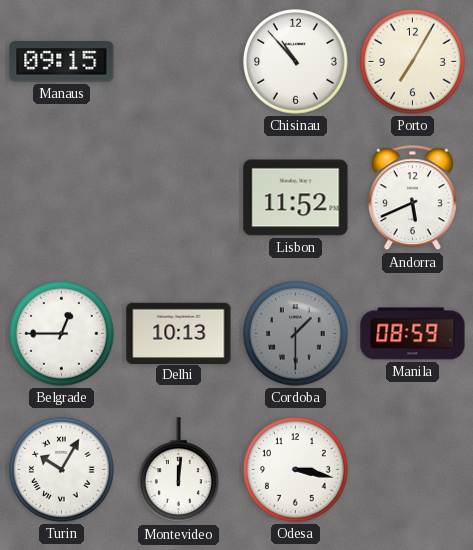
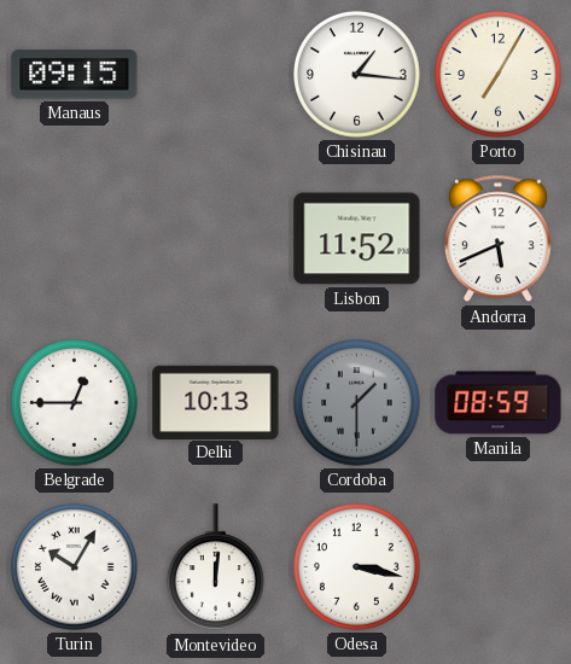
Chisinau: 10:53 -> 1:16
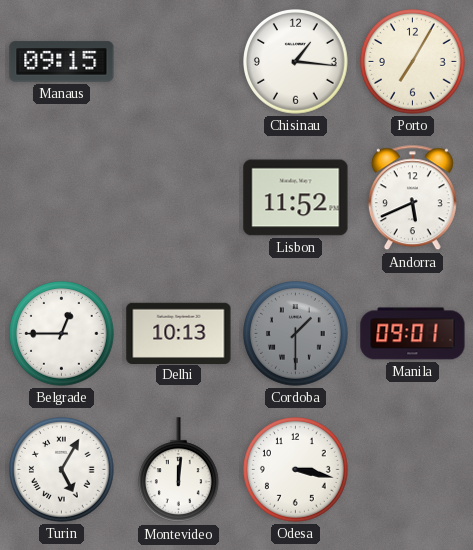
Manila: 08:59 -> 09:01
Turin: 10:05 -> 5:05
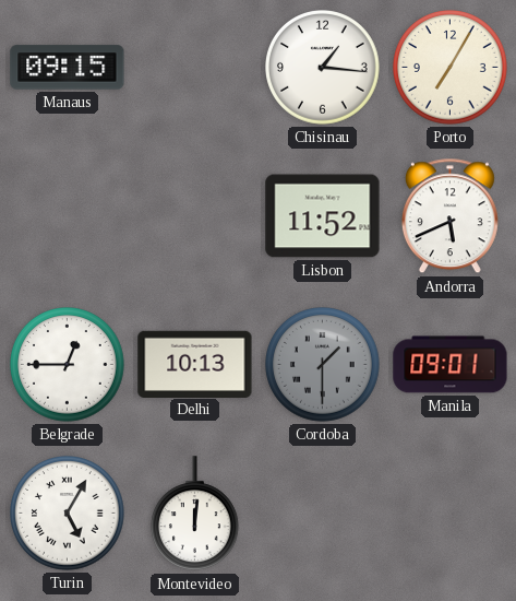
Odesa: 3:17 -> none
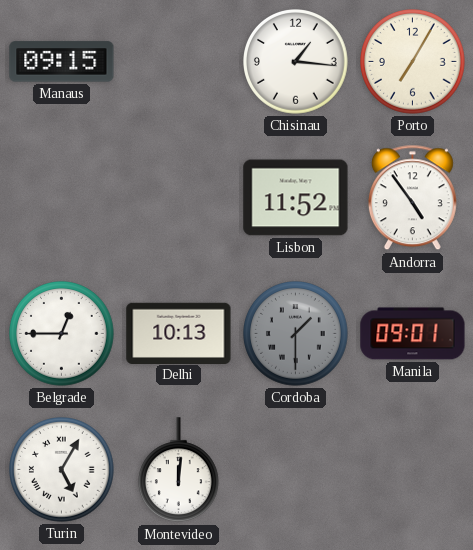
Andorra: 5:41 -> 4:54
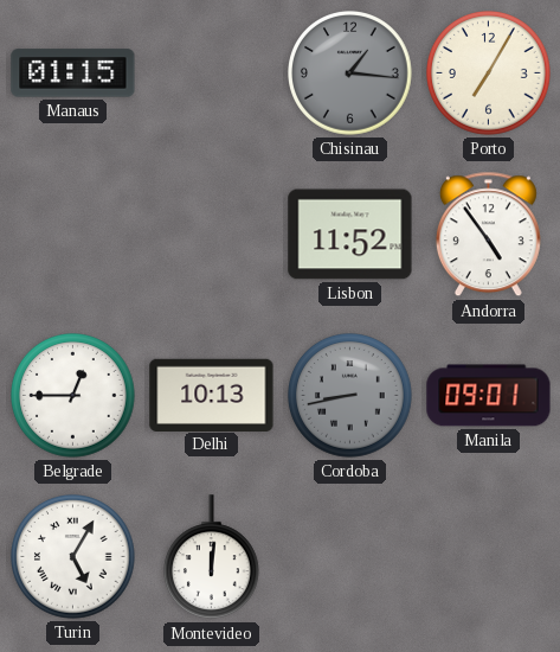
Manaus: 09:15 -> 01:15
Chisinau dial: white -> grey
Cordoba: 1:30 -> 8:43
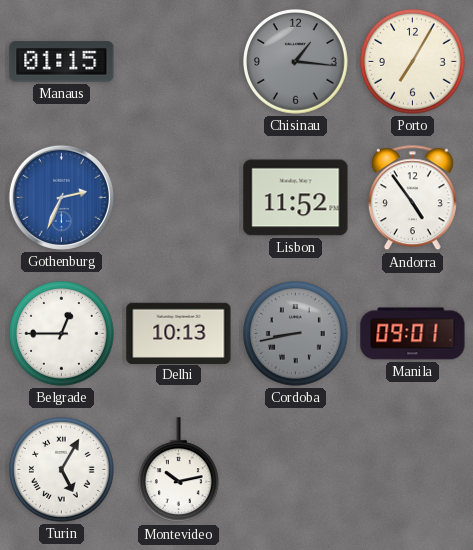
Gothenburg: none -> 2:34
Montevideo: 12:01 -> 10:13
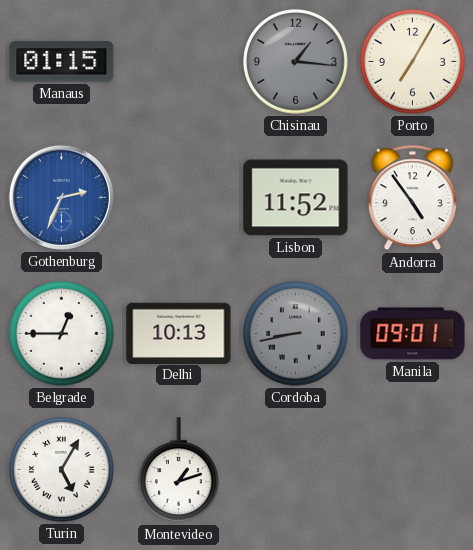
Montevideo: 10:13 -> 1:12
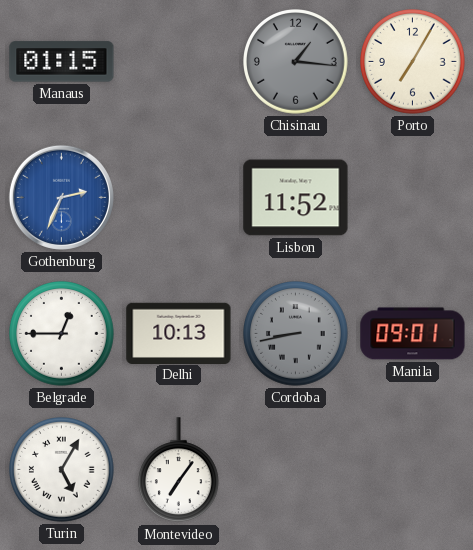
Andorra: 4:54 -> none
Montevideo: 1:12 -> 7:06
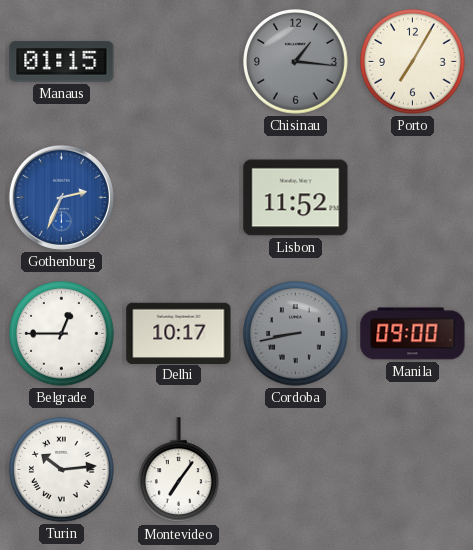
Delhi: 10:13 -> 10:17
Manila: 09:01 -> 09:00
Turin: 5:05 -> 10:14
